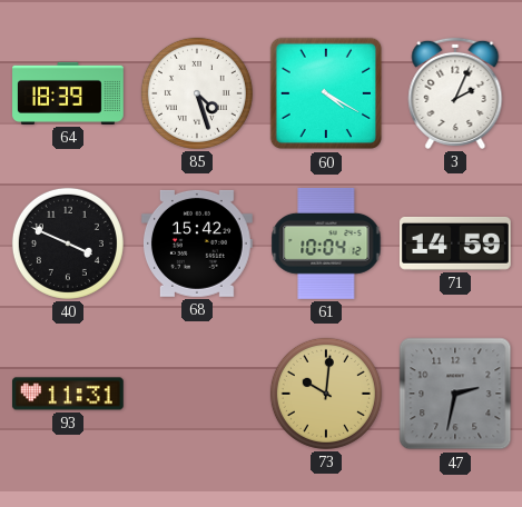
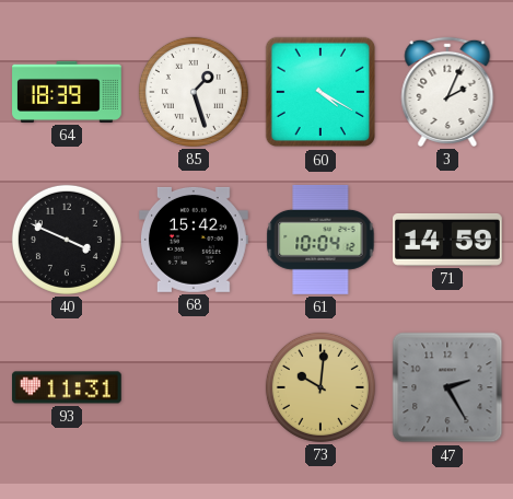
85: 4:27 -> 1:27
47: 2:32 -> 2:25
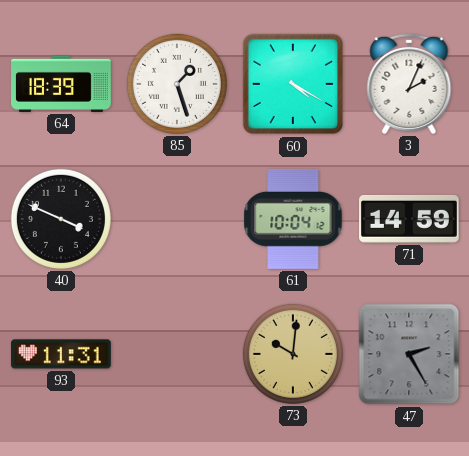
68: 15:42 -> none
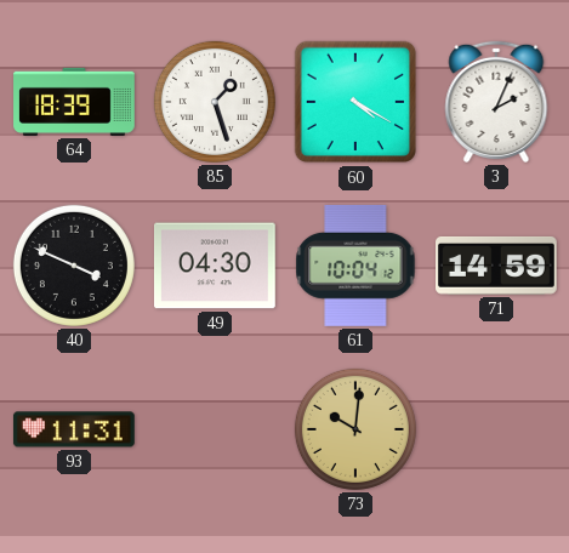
49: none -> 04:30
47: 2:25 -> none
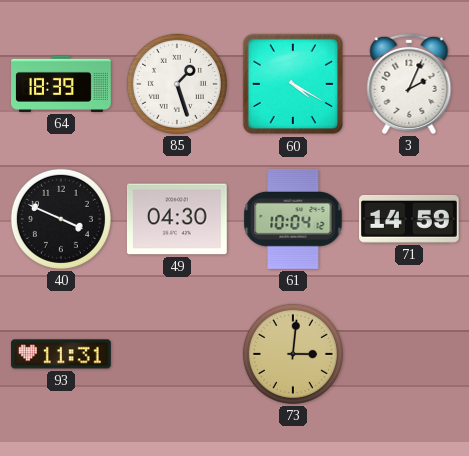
73: 10:01 -> 3:01
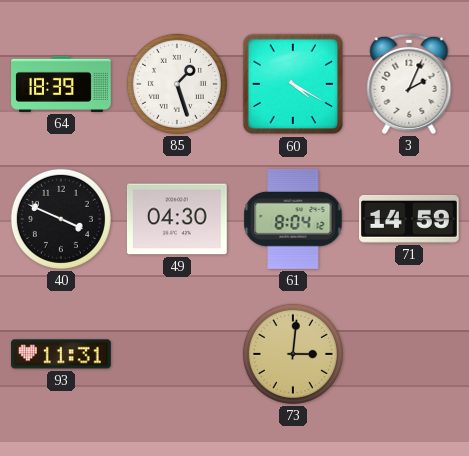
61: 10:04 -> 8:04
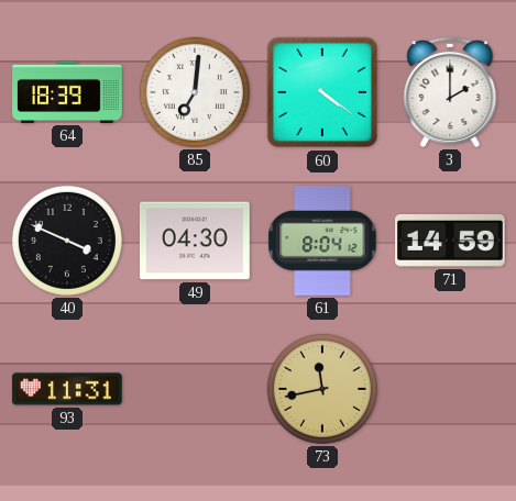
85: 1:27 -> 7:01
60: 4:20 -> 4:21
3: 2:04 -> 2:00
73: 3:01 -> 11:43
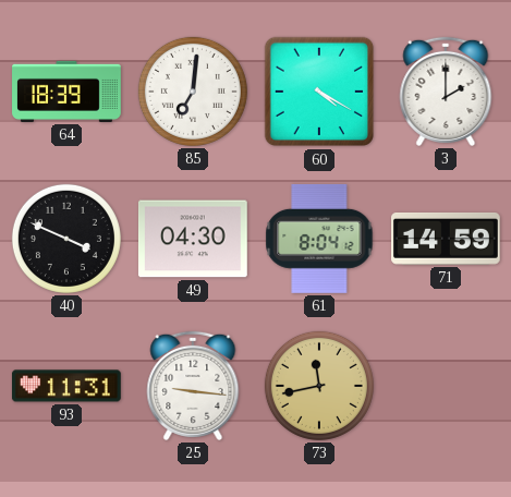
60: 4:21 -> 4:20
25: none -> 9:16
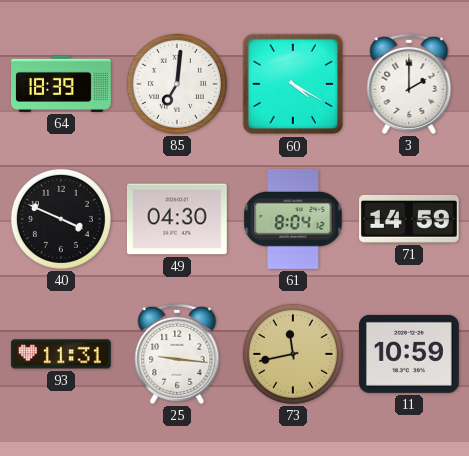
11: none -> 10:59
